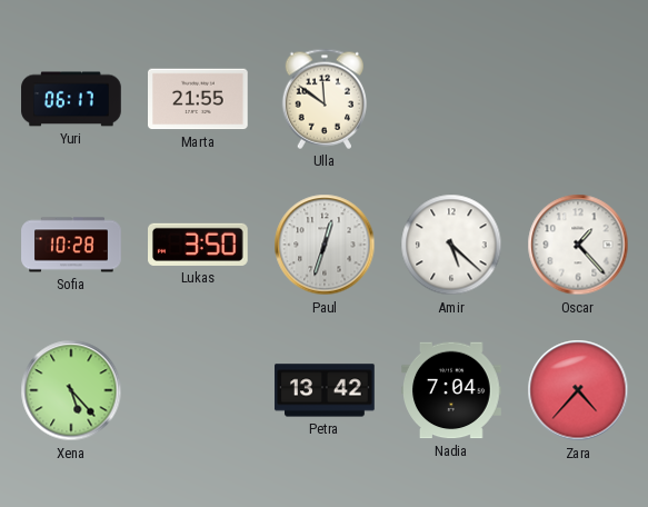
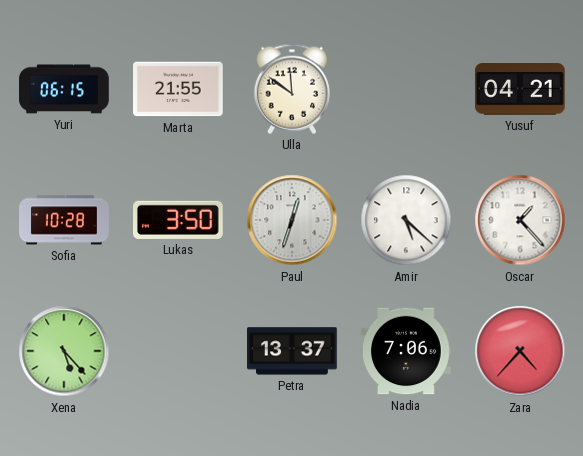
Yuri: 06:17 -> 06:15
Yusuf: none -> 04:21
Petra: 13:42 -> 13:37
Nadia: 7:04 -> 7:06
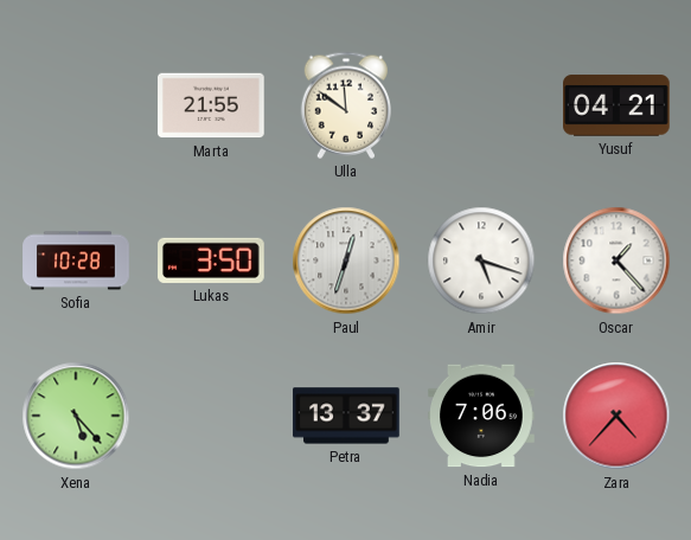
Yuri: 06:15 -> none
Amir: 5:22 -> 5:18
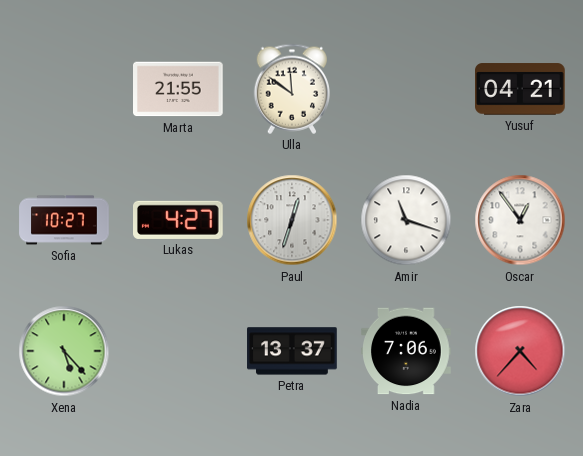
Sofia: 10:28 -> 10:27
Lukas: 3:50 -> 4:27
Amir: 5:18 -> 11:18
Oscar: 1:23 -> 12:54
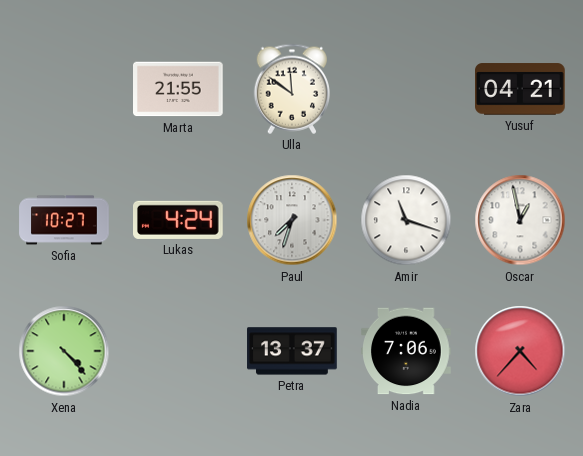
Lukas: 4:27 -> 4:24
Paul: 12:33 -> 7:33
Oscar: 12:54 -> 12:58
Xena: 5:23 -> 4:23
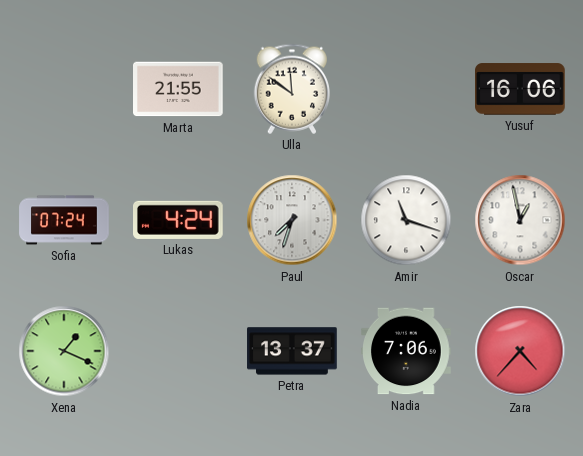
Yusuf: 04:21 -> 16:06
Sofia: 10:27 -> 07:24
Xena: 4:23 -> 1:19
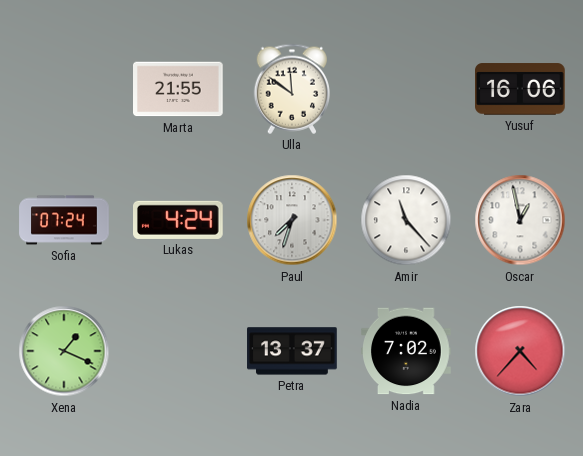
Amir: 11:18 -> 11:23
Nadia: 7:06 -> 7:02
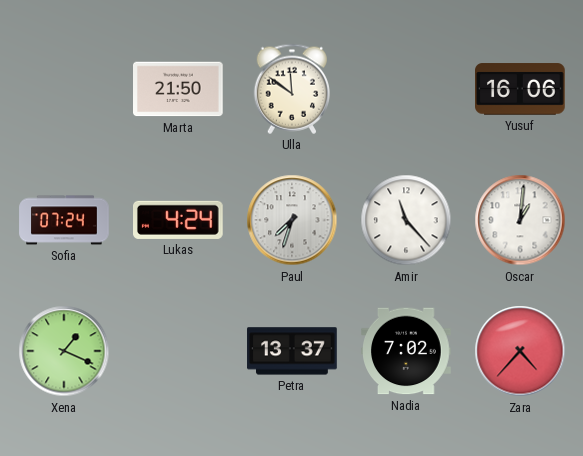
Marta: 21:55 -> 21:50
Oscar: 12:58 -> 1:01
